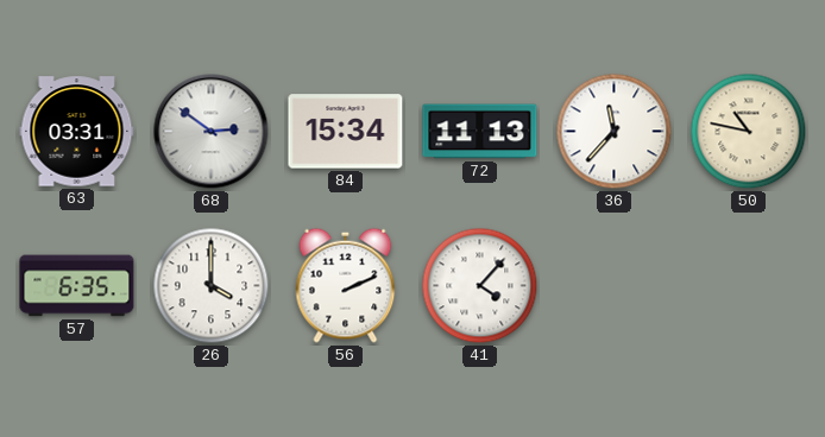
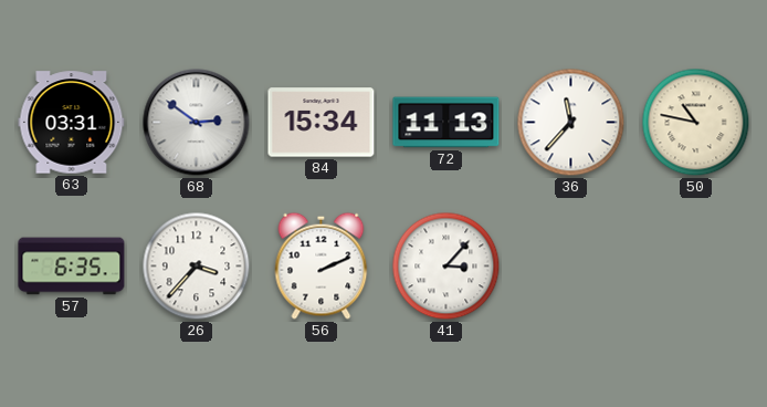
26: 4:00 -> 3:37
41: 4:07 -> 3:07
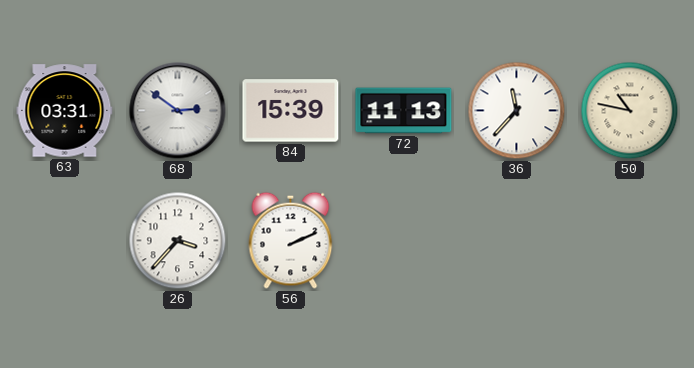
84: 15:34 -> 15:39
57: 6:35 -> none
41: 3:07 -> none
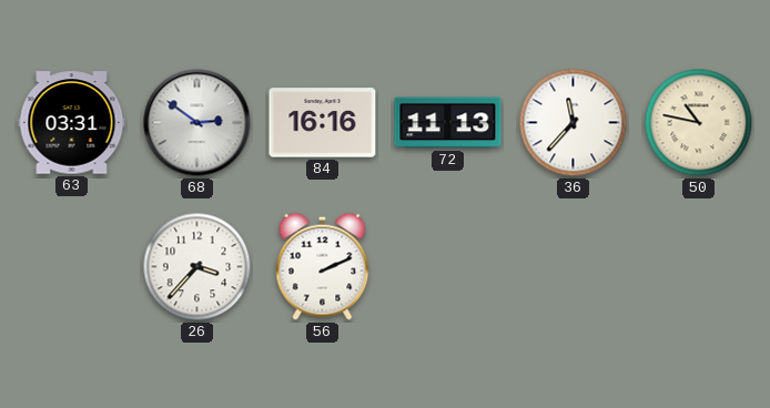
84: 15:39 -> 16:16
